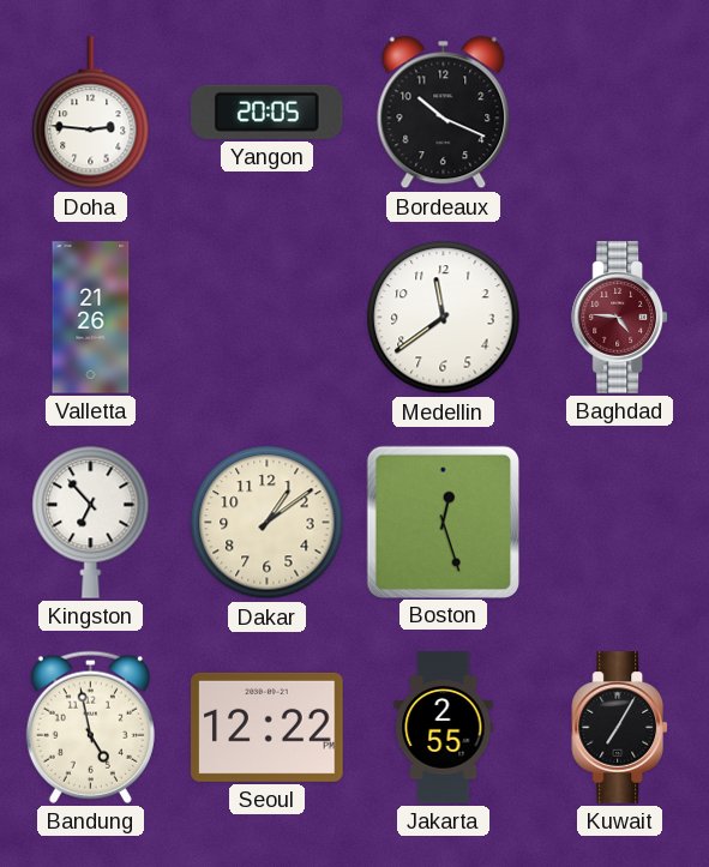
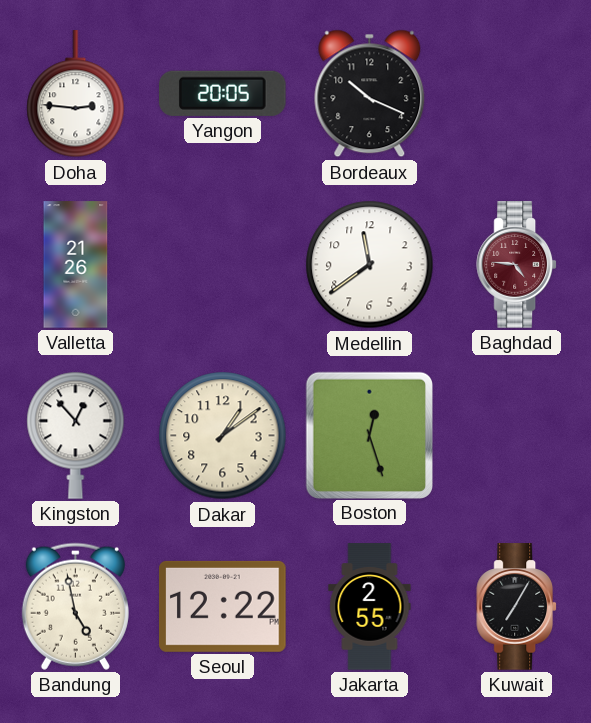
Kingston: 6:53 -> 12:53
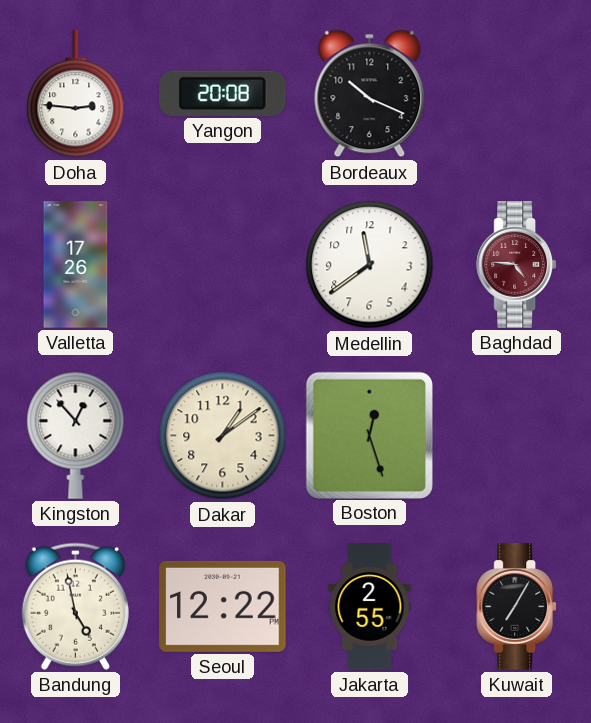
Yangon: 20:05 -> 20:08
Valletta: 21:26 -> 17:26
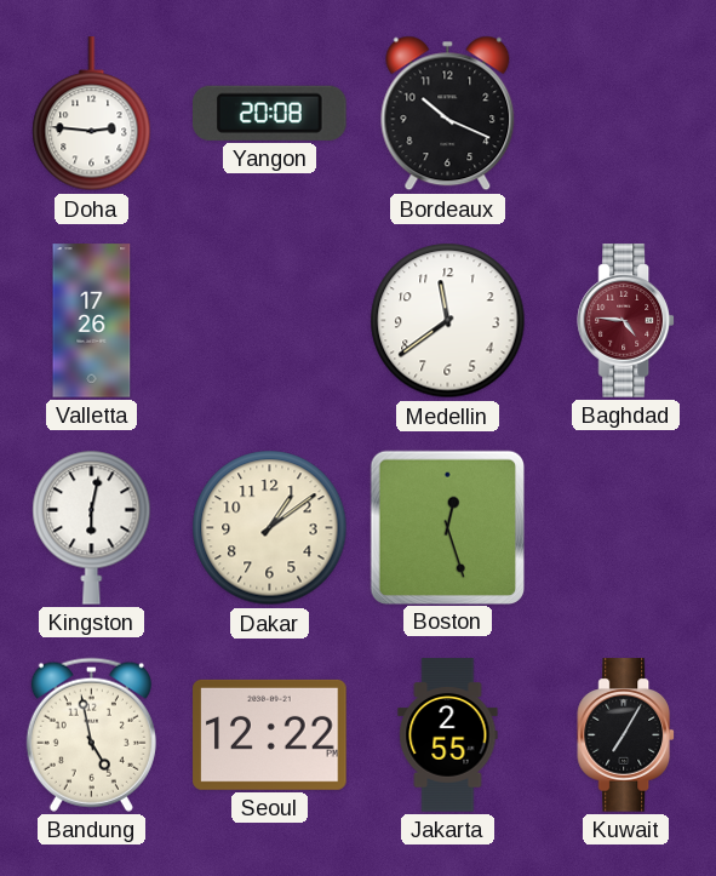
Kingston: 12:53 -> 6:02
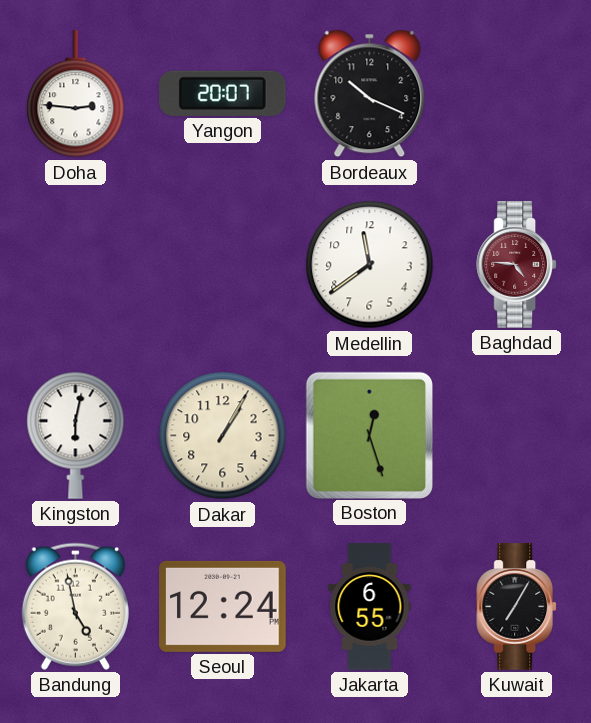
Yangon: 20:08 -> 20:07
Valletta: 17:26 -> none
Dakar: 1:09 -> 1:05
Seoul: 12:22 -> 12:24
Jakarta: 2:55 -> 6:55
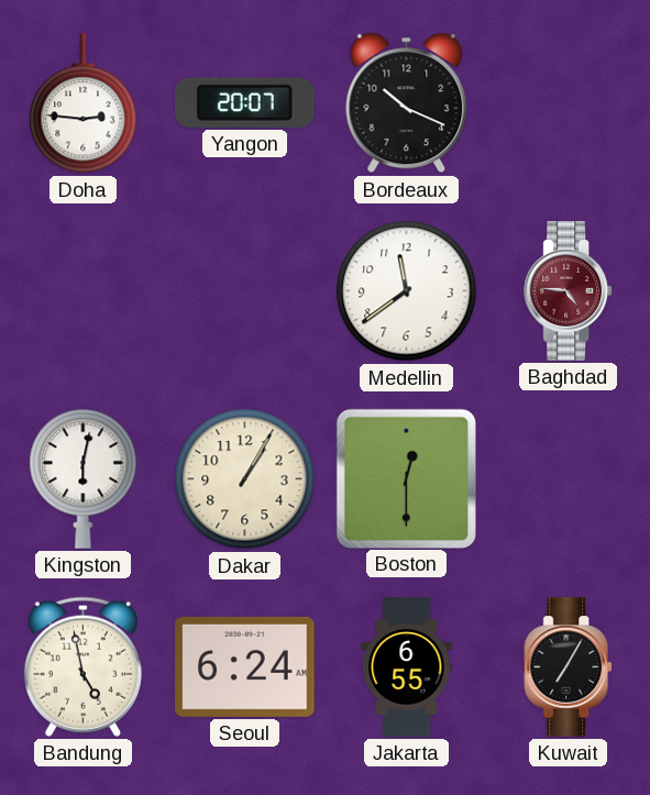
Boston: 12:27 -> 12:30
Seoul: 12:24 -> 6:24
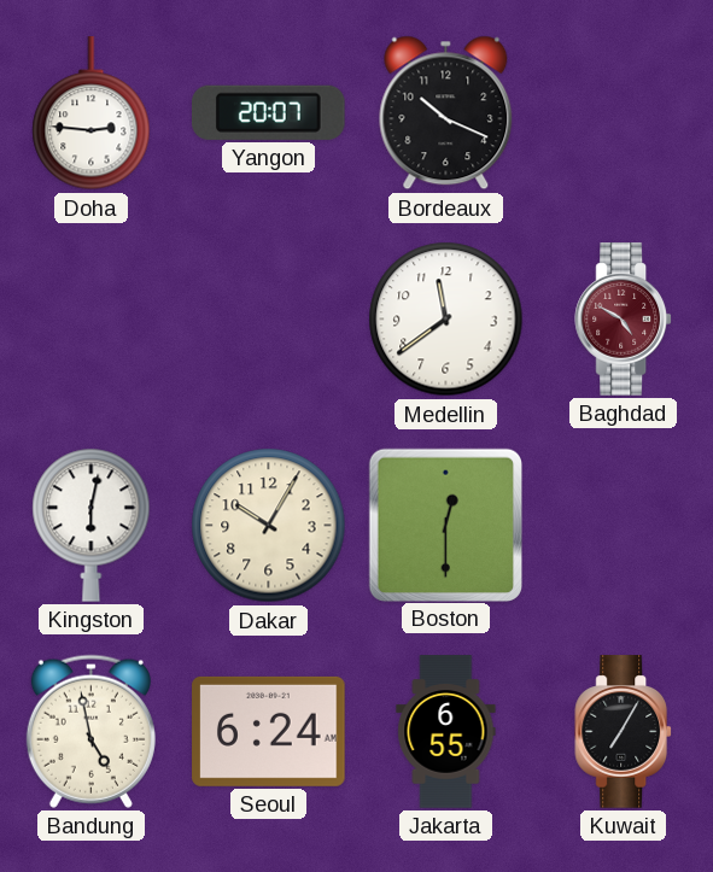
Baghdad: 4:46 -> 4:50
Dakar: 1:05 -> 10:05
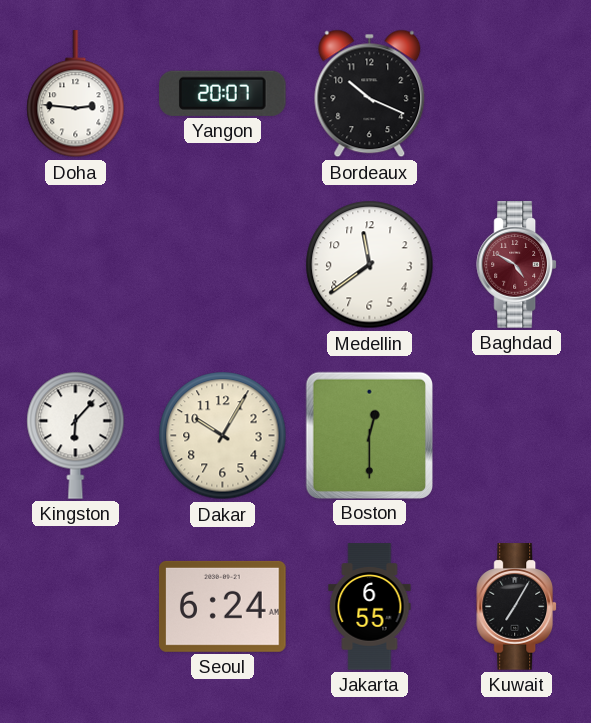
Kingston: 6:02 -> 6:07
Bandung: 4:58 -> none
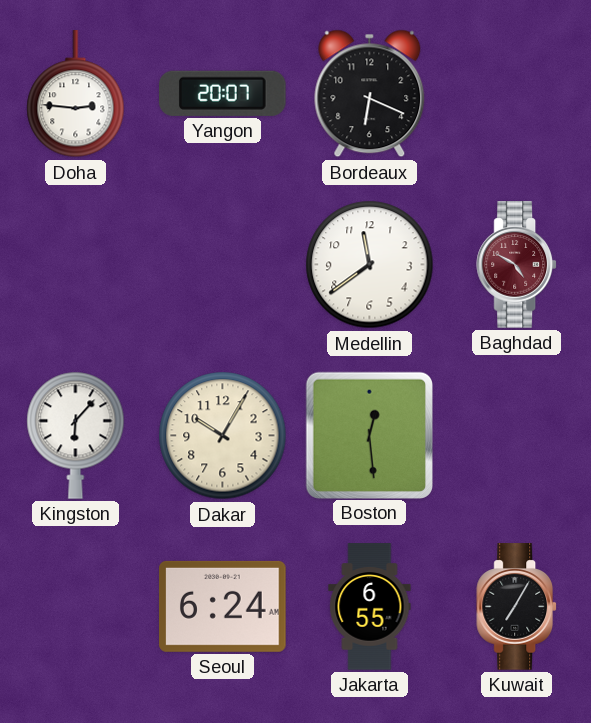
Bordeaux: 10:19 -> 6:19
Boston: 12:30 -> 12:29
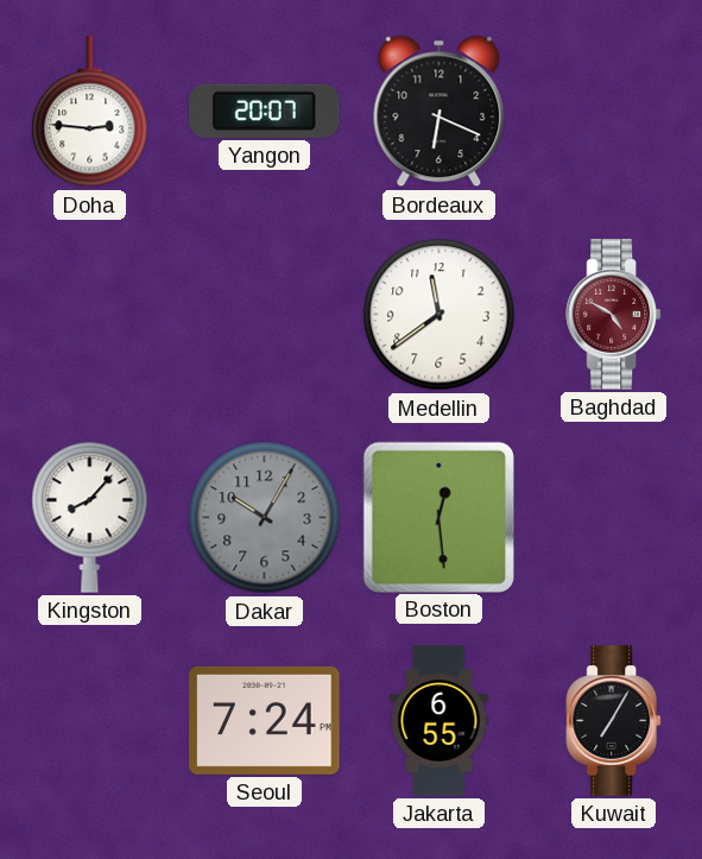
Kingston: 6:07 -> 8:07
Dakar dial: cream -> grey
Seoul: 6:24 -> 7:24
